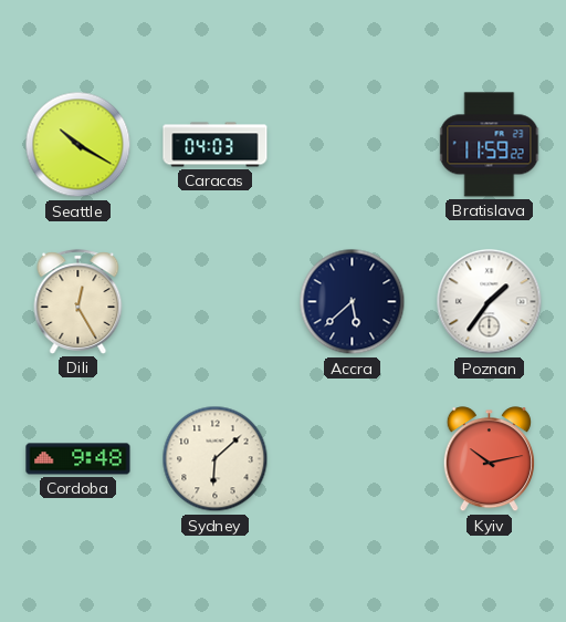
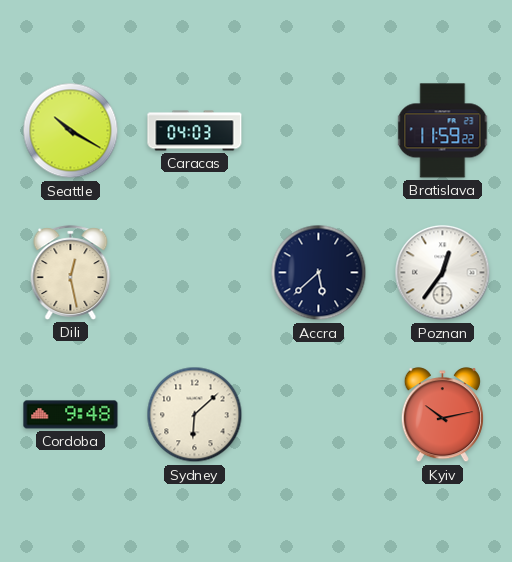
Dili: 12:25 -> 12:28
Poznan: 1:36 -> 12:36
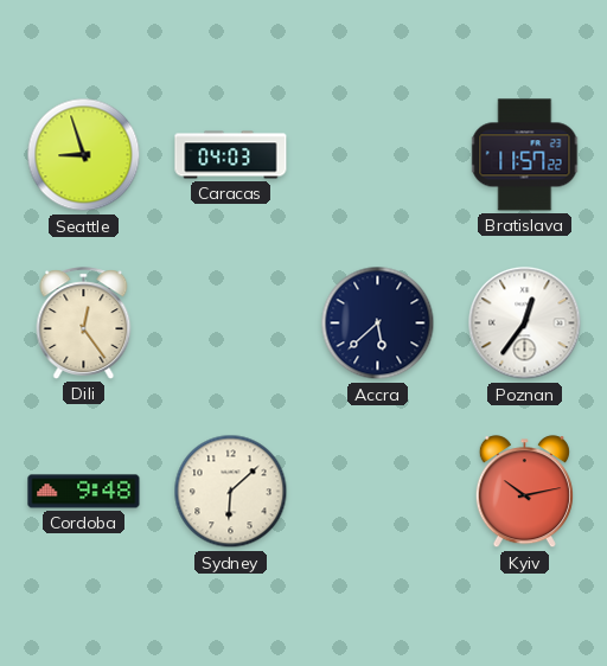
Seattle: 10:20 -> 8:57
Bratislava: 11:59 -> 11:57
Dili: 12:28 -> 12:24
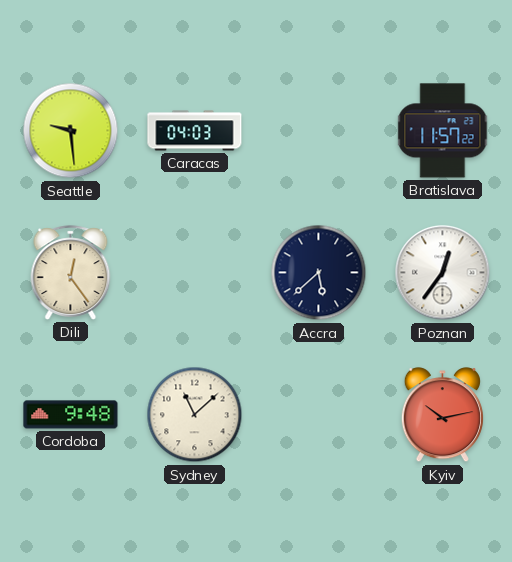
Seattle: 8:57 -> 9:29
Sydney: 6:08 -> 11:08
